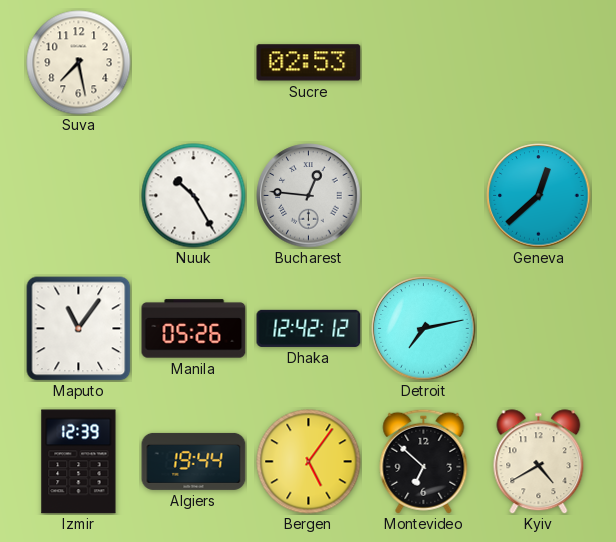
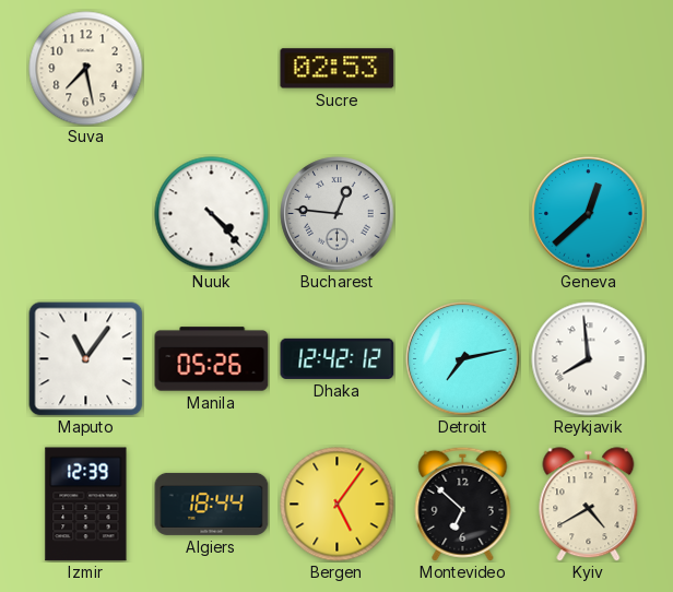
Nuuk: 10:25 -> 4:23
Reykjavik: none -> 7:59
Algiers: 19:44 -> 18:44
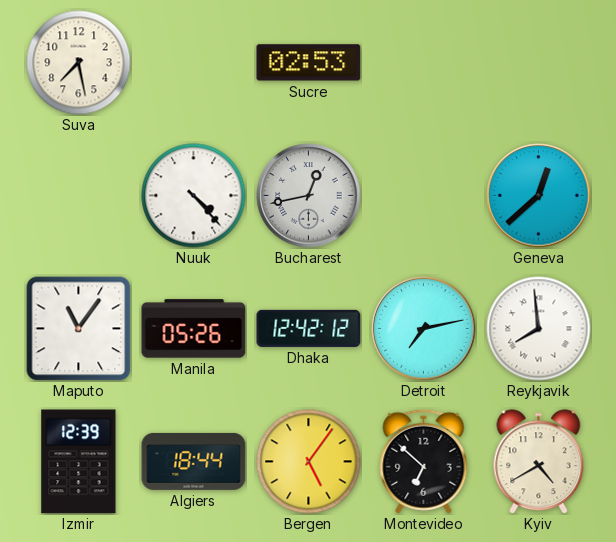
Bucharest: 12:46 -> 12:43
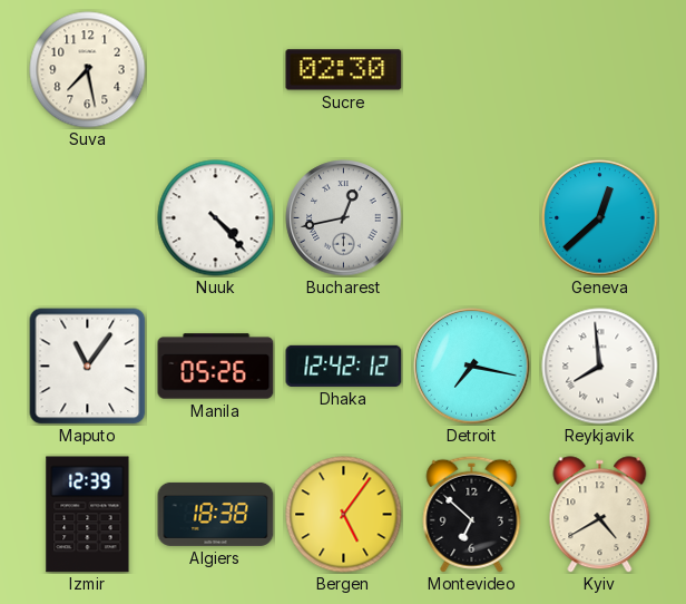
Sucre: 02:53 -> 02:30
Detroit: 7:13 -> 7:17
Algiers: 18:44 -> 18:38
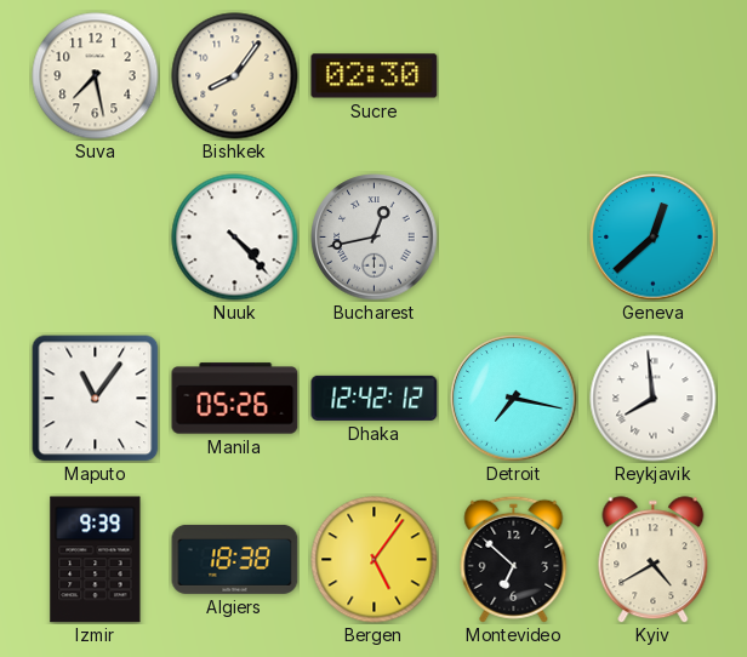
Bishkek: none -> 8:06
Izmir: 12:39 -> 9:39
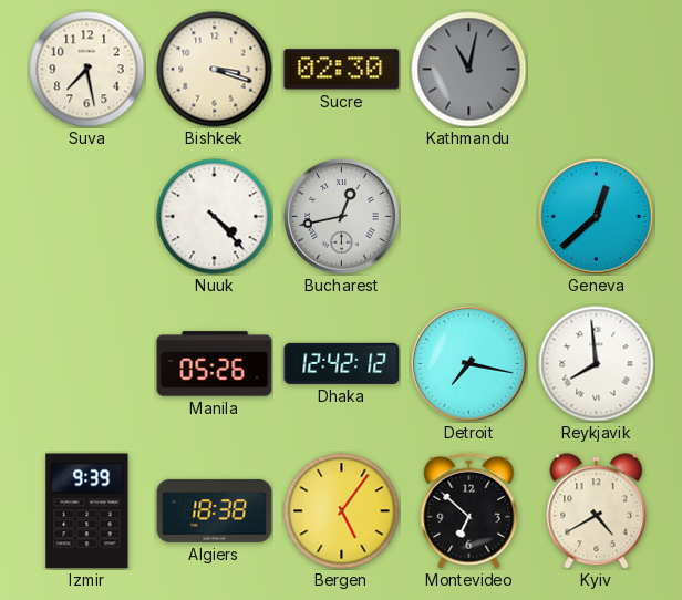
Bishkek: 8:06 -> 3:18
Kathmandu: none -> 11:02
Maputo: 11:06 -> none
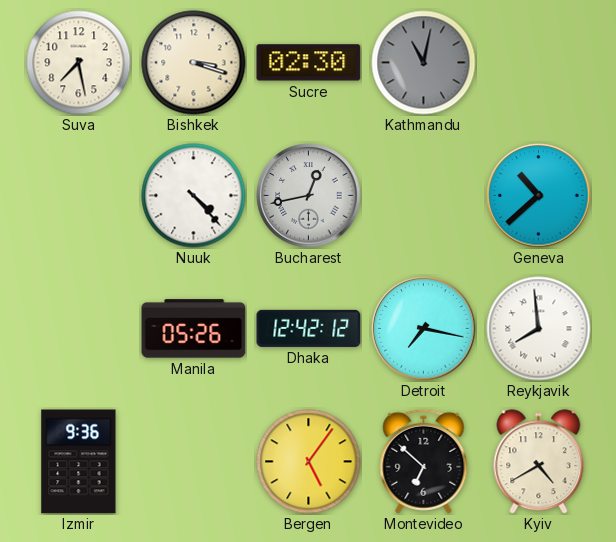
Geneva: 12:38 -> 10:38
Izmir: 9:39 -> 9:36
Algiers: 18:38 -> none
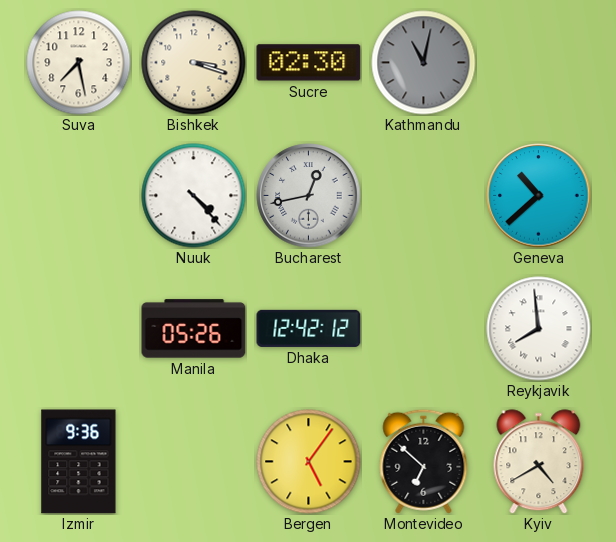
Detroit: 7:17 -> none
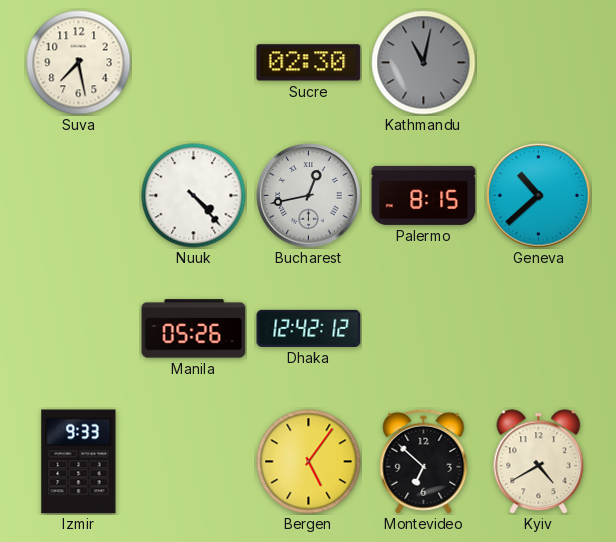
Bishkek: 3:18 -> none
Palermo: none -> 8:15
Reykjavik: 7:59 -> none
Izmir: 9:36 -> 9:33
